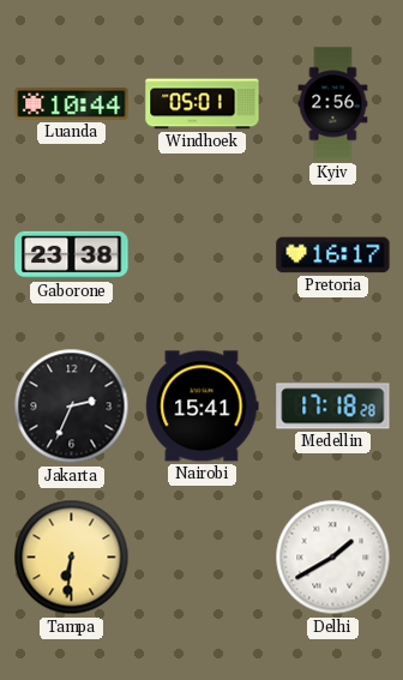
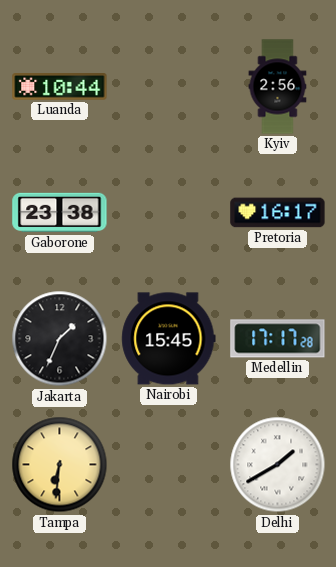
Windhoek: 05:01 -> none
Jakarta: 2:34 -> 1:34
Nairobi: 15:41 -> 15:45
Medellin: 17:18 -> 17:17
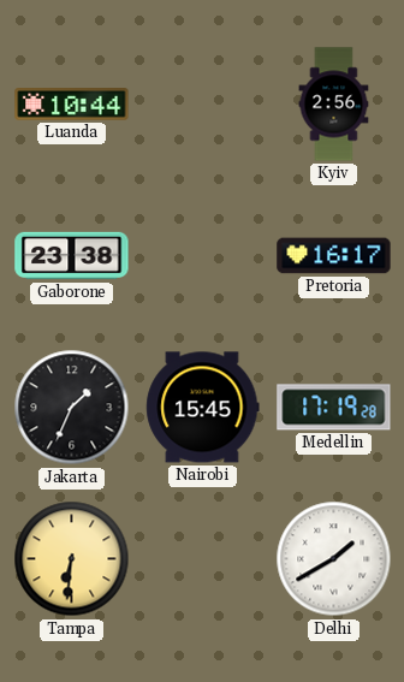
Medellin: 17:17 -> 17:19
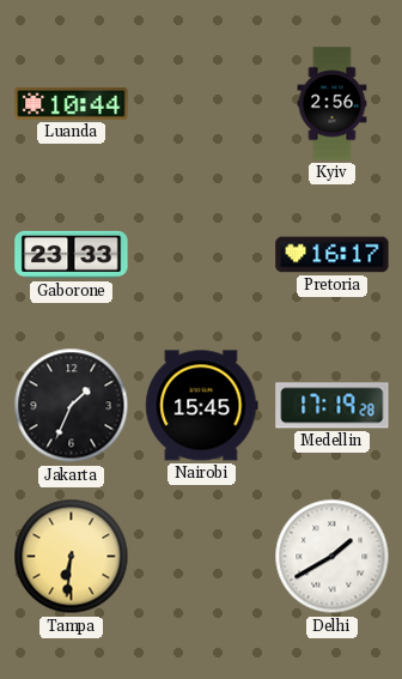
Gaborone: 23:38 -> 23:33
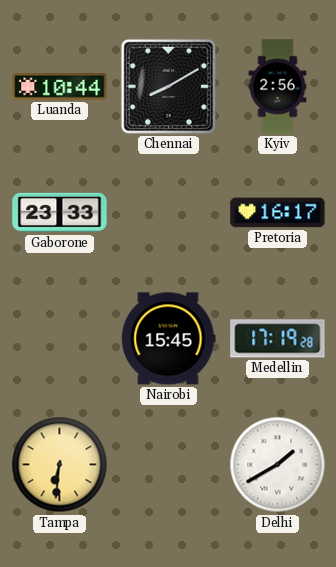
Chennai: none -> 8:10
Jakarta: 1:34 -> none
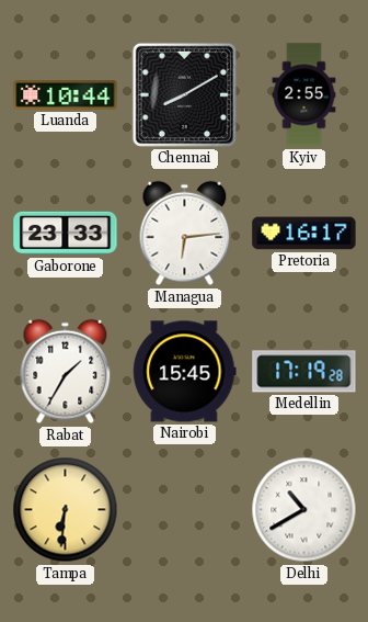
Kyiv: 2:56 -> 2:55
Managua: none -> 6:14
Rabat: none -> 1:35
Delhi: 1:40 -> 10:40
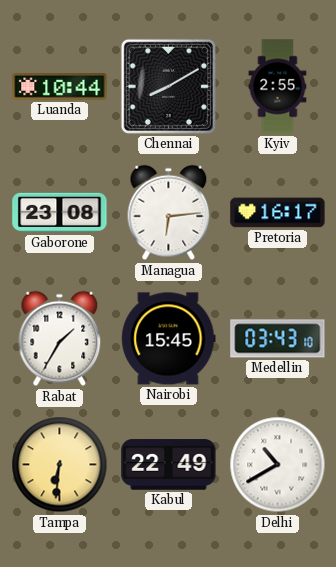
Gaborone: 23:33 -> 23:08
Medellin: 17:19 -> 03:43
Kabul: none -> 22:49
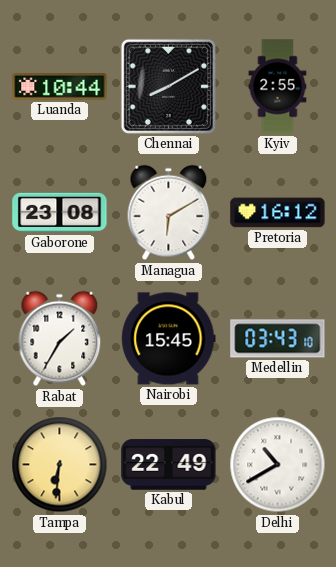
Managua: 6:14 -> 6:10
Pretoria: 16:17 -> 16:12
